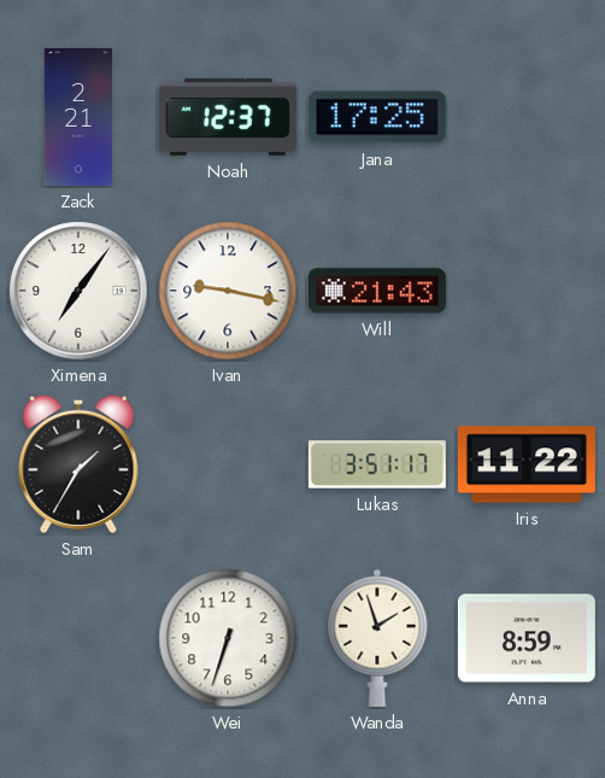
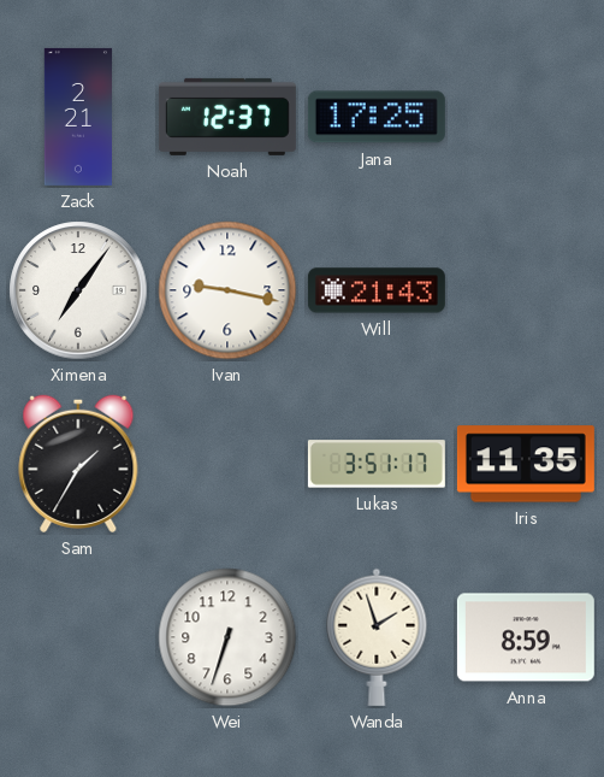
Iris: 11:22 -> 11:35
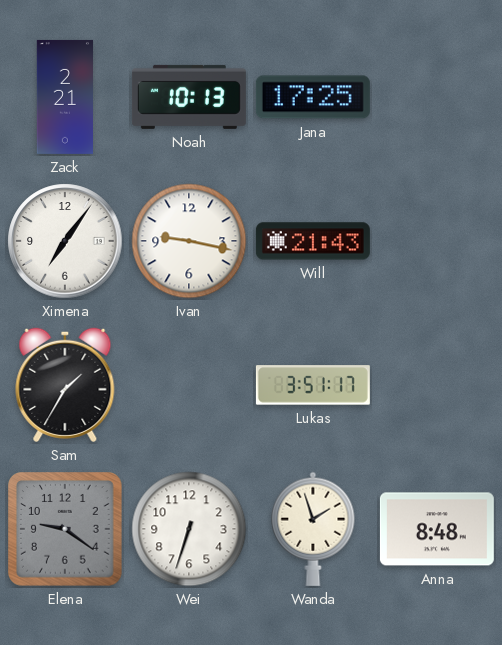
Noah: 12:37 -> 10:13
Iris: 11:35 -> none
Elena: none -> 9:21
Anna: 8:59 -> 8:48
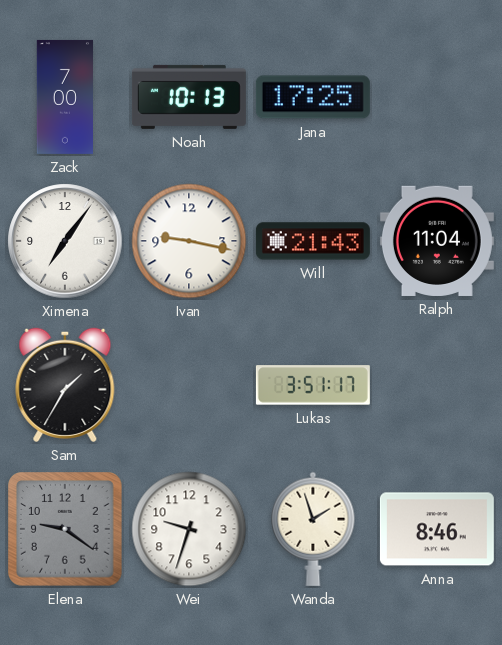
Zack: 2:21 -> 7:00
Ralph: none -> 11:04
Wei: 6:33 -> 9:33
Anna: 8:48 -> 8:46
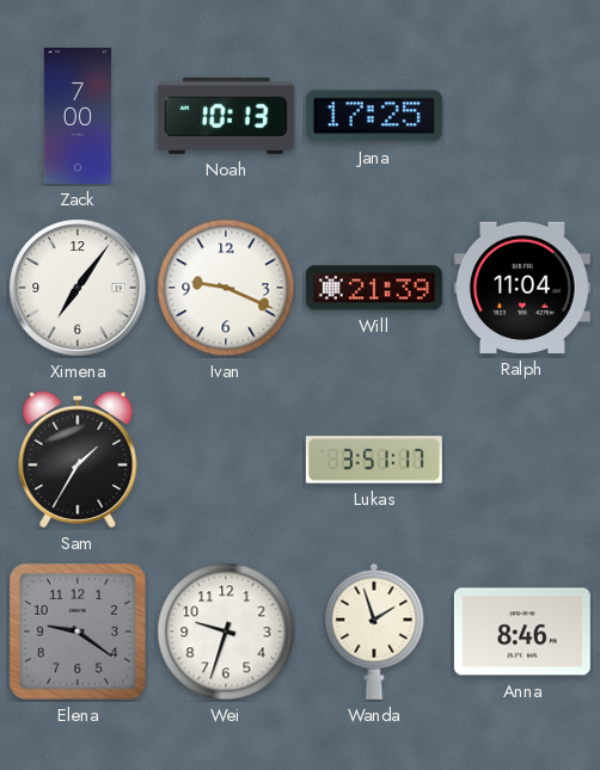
Ivan: 9:17 -> 9:19
Will: 21:43 -> 21:39
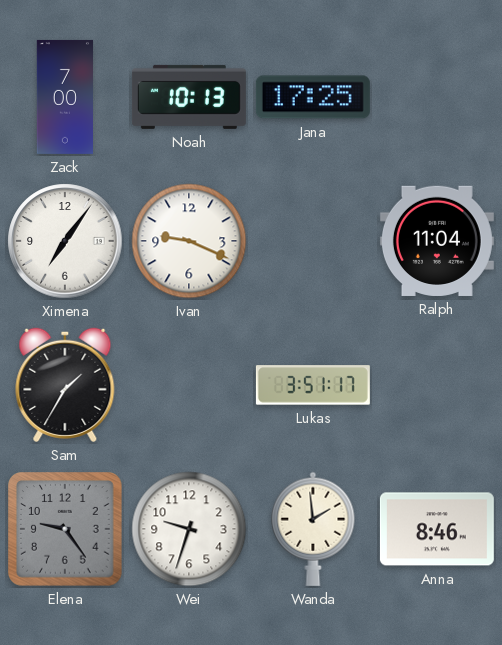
Will: 21:39 -> none
Elena: 9:21 -> 9:24
Wanda: 1:57 -> 1:59
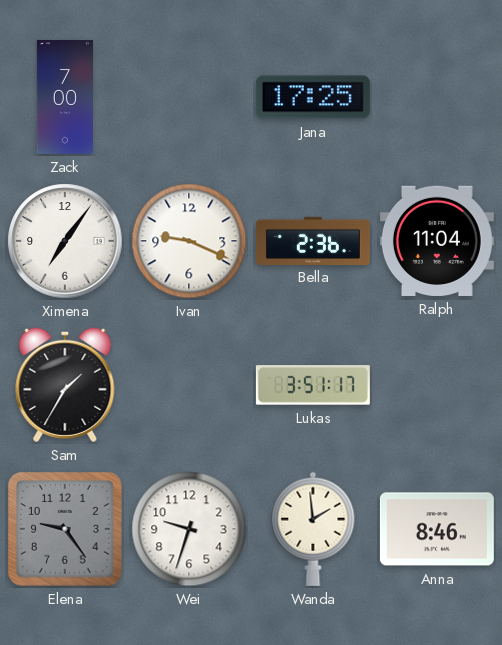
Noah: 10:13 -> none
Bella: none -> 2:36
